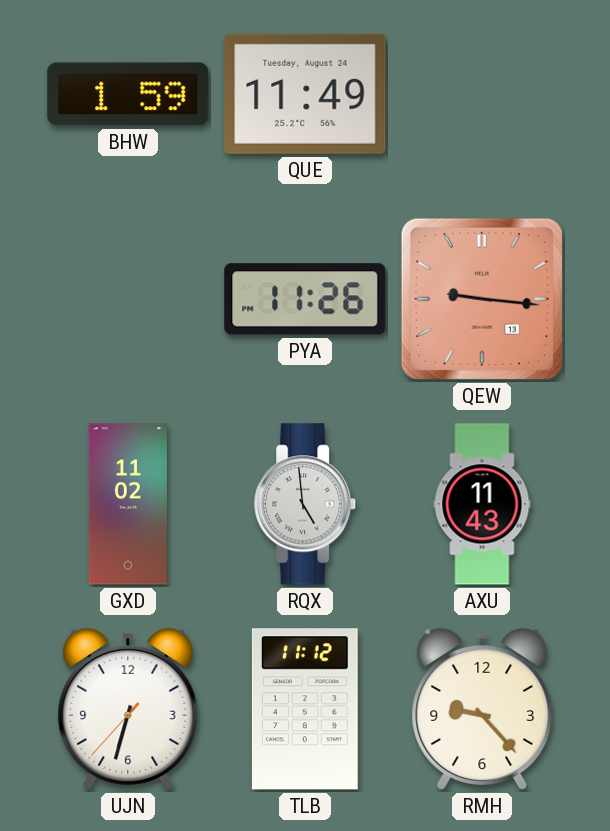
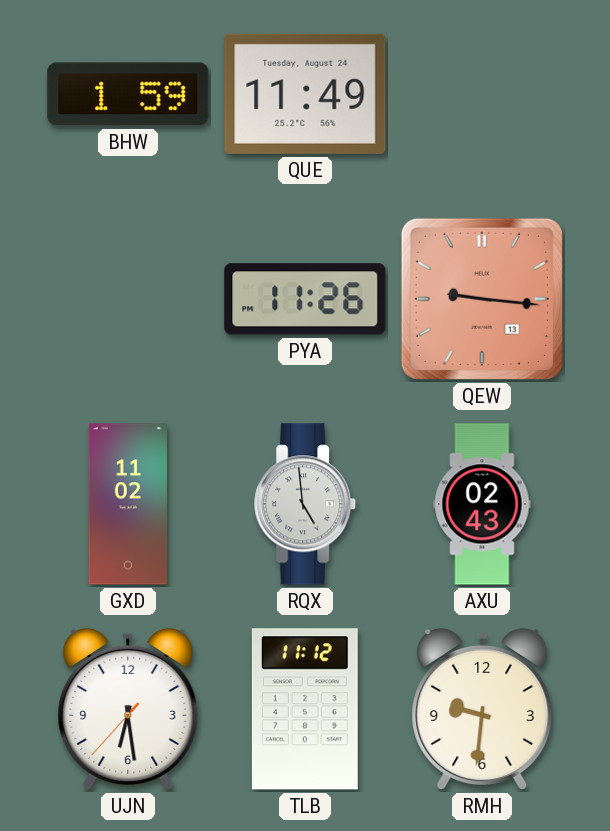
AXU: 11:43 -> 02:43
UJN: 6:32 -> 6:28
RMH: 9:23 -> 9:31
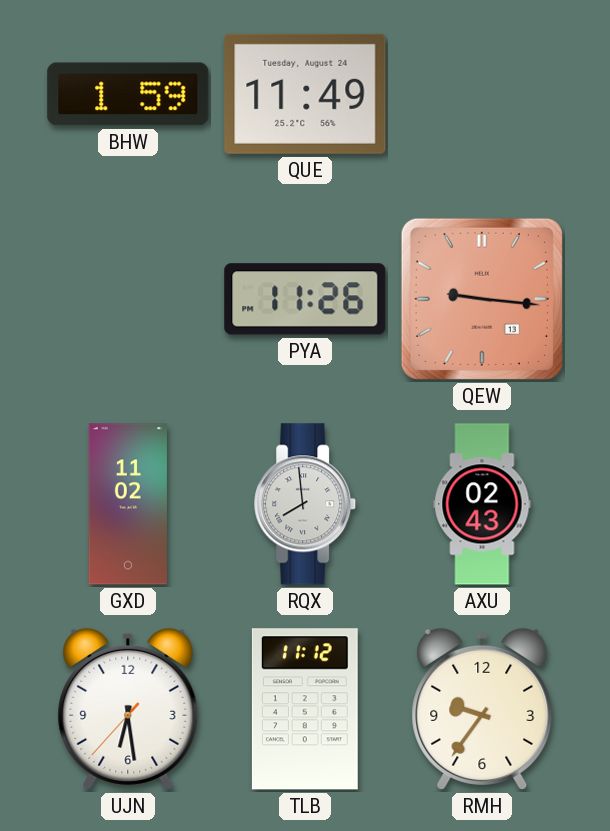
RQX: 4:59 -> 7:59
RMH: 9:31 -> 9:36
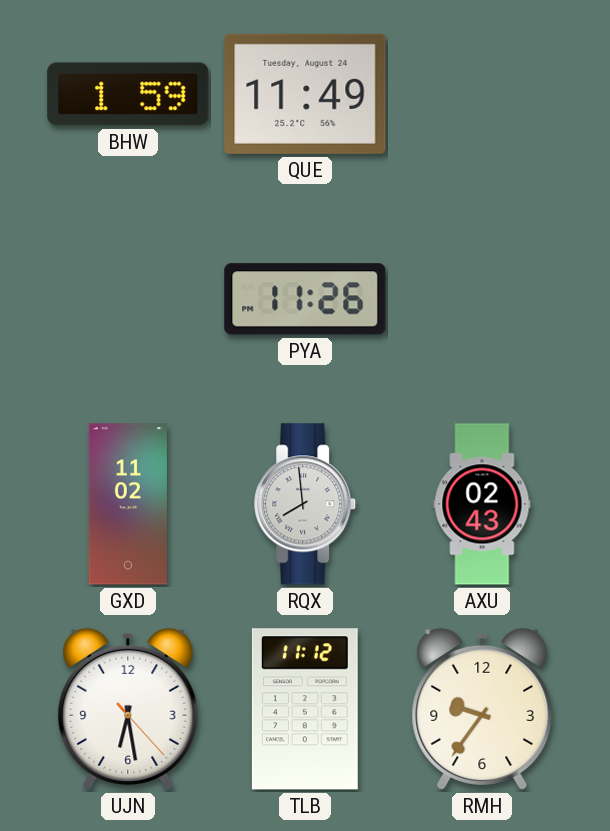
QEW: 9:16 -> none
UJN: 6:28:37 -> 6:28:23
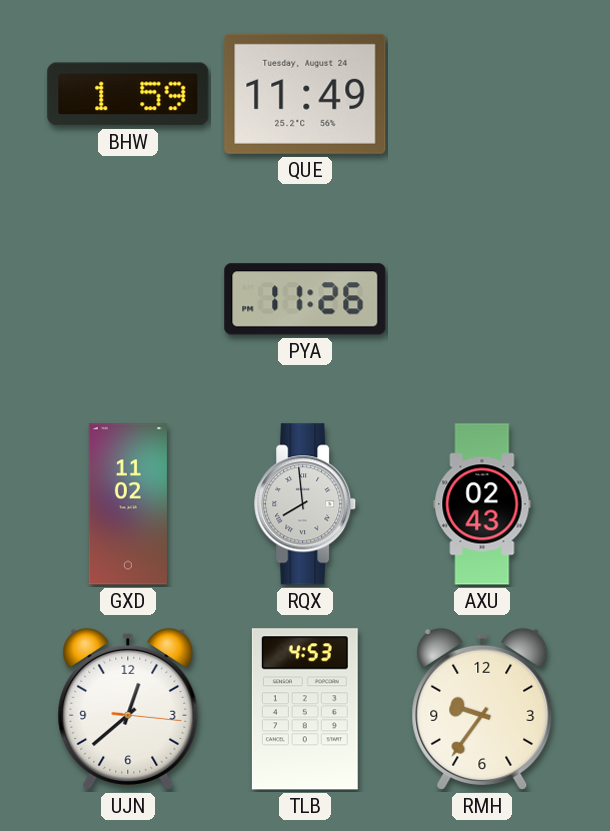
UJN: 6:28 -> 12:38
TLB: 11:12 -> 4:53
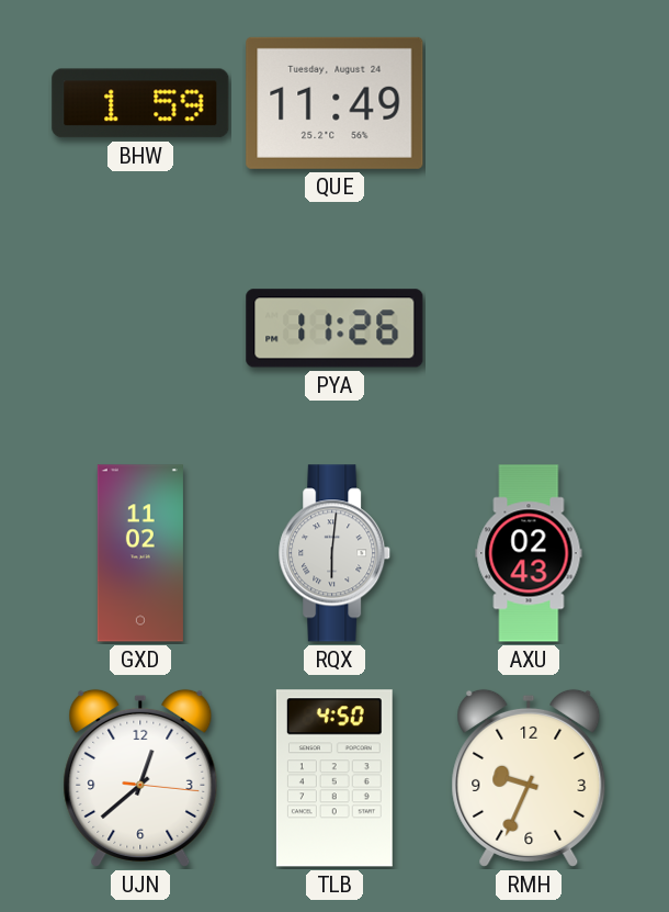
RQX: 7:59 -> 6:01
TLB: 4:53 -> 4:50
RMH: 9:36 -> 9:34
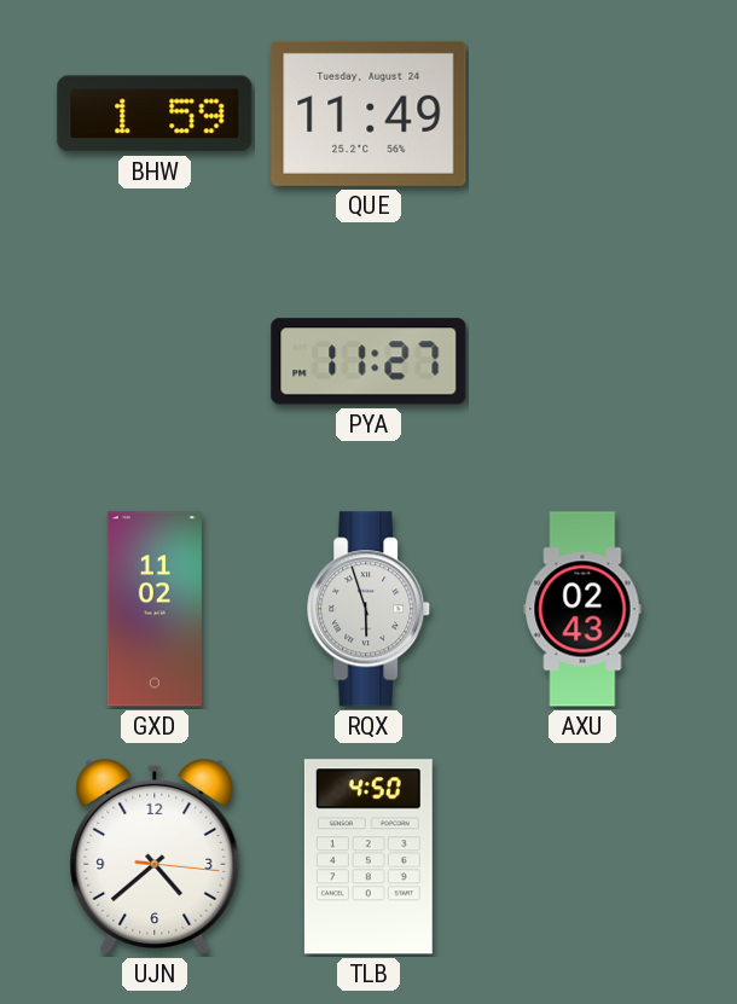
PYA: 11:26 -> 11:27
RQX: 6:01 -> 5:57
UJN: 12:38 -> 4:38
RMH: 9:34 -> none
